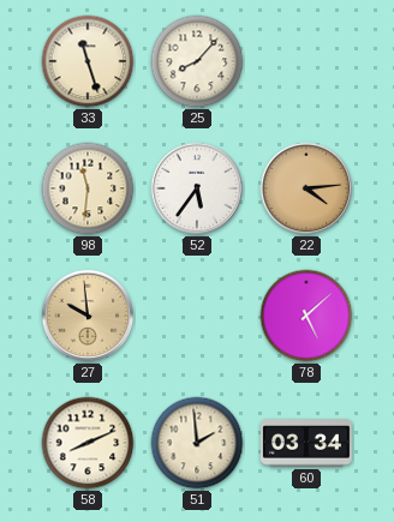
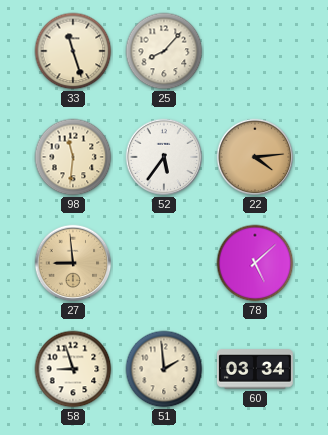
27: 9:59 -> 8:59
58: 8:11 -> 8:57
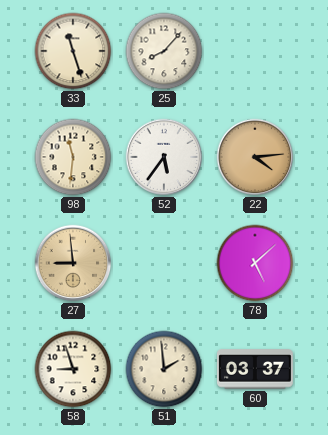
60: 03:34 -> 03:37
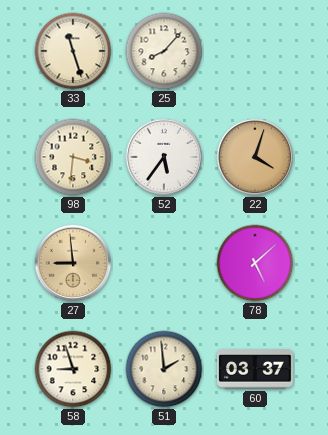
98: 11:31 -> 3:31
22: 4:14 -> 4:03
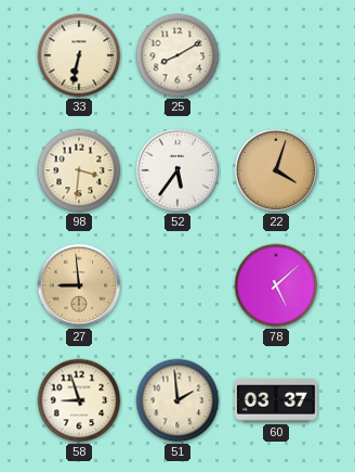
33: 11:27 -> 6:32
25: 8:07 -> 8:10
